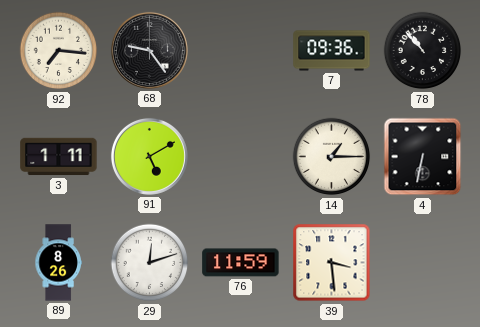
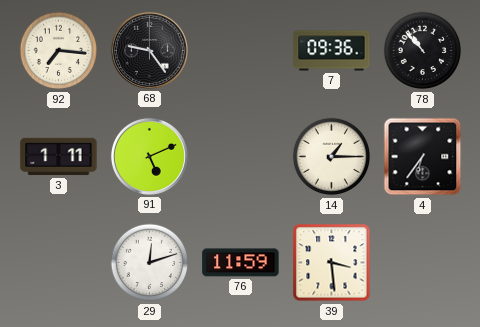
91: 5:10 -> 5:11
4: 6:32 -> 6:36
89: 8:26 -> none
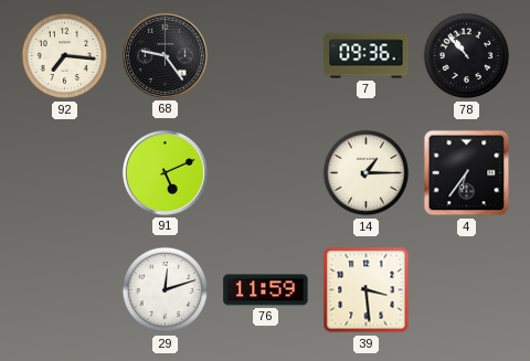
3: 1:11 -> none
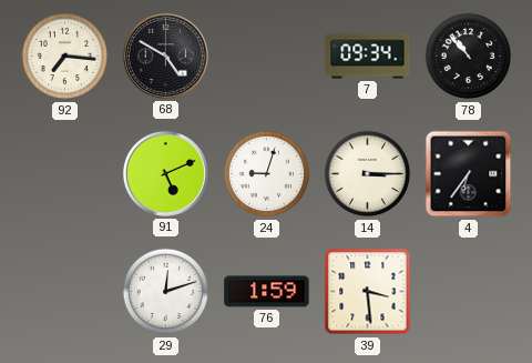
68: 9:24 -> 4:50
7: 09:36 -> 09:34
24: none -> 9:03
14: 1:15 -> 3:15
76: 11:59 -> 1:59
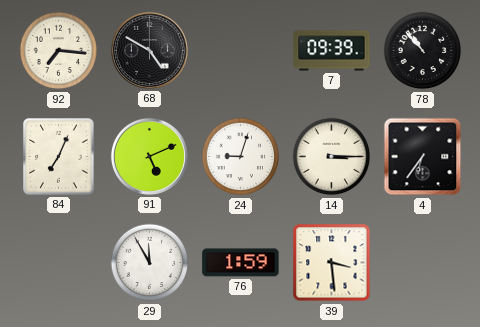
7: 09:34 -> 09:39
84: none -> 7:04
29: 12:12 -> 11:55
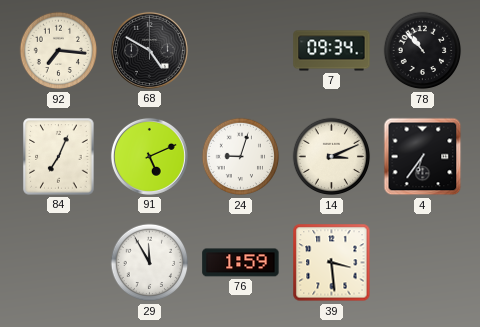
7: 09:39 -> 09:34
14: 3:15 -> 3:11
